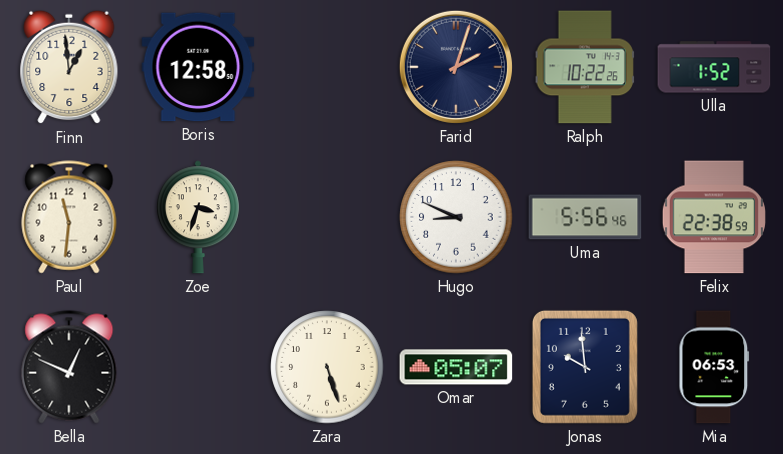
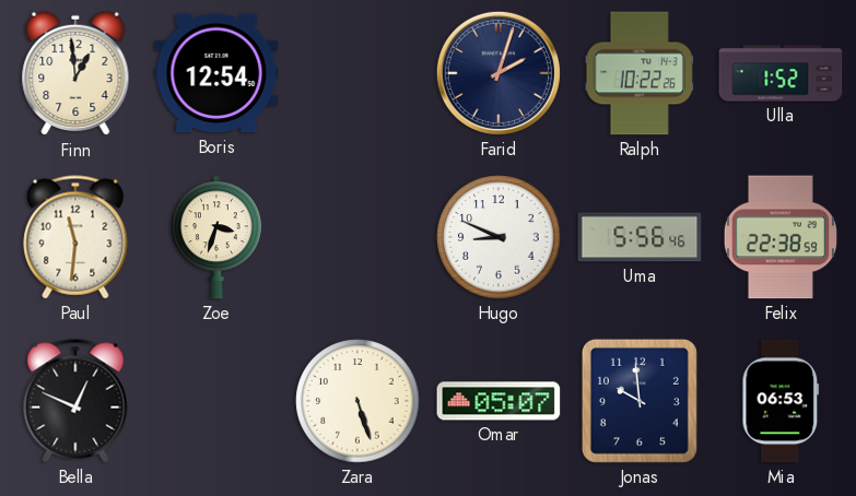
Boris: 12:58 -> 12:54
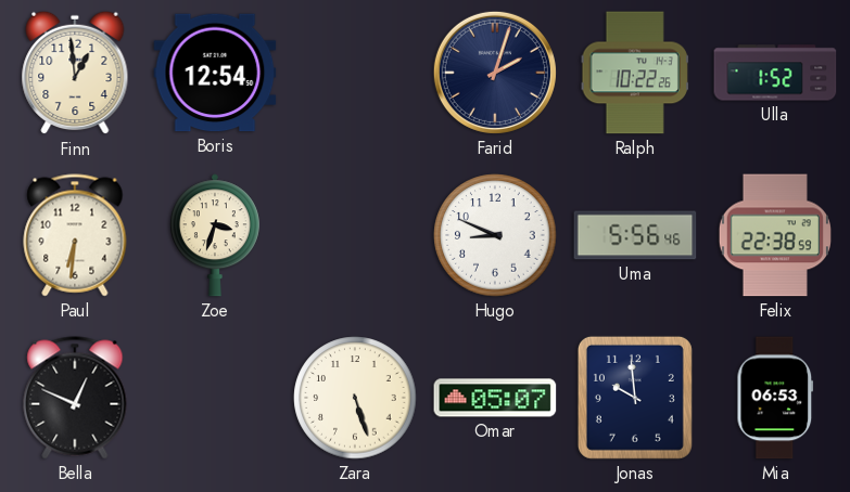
Paul: 11:31 -> 6:31
